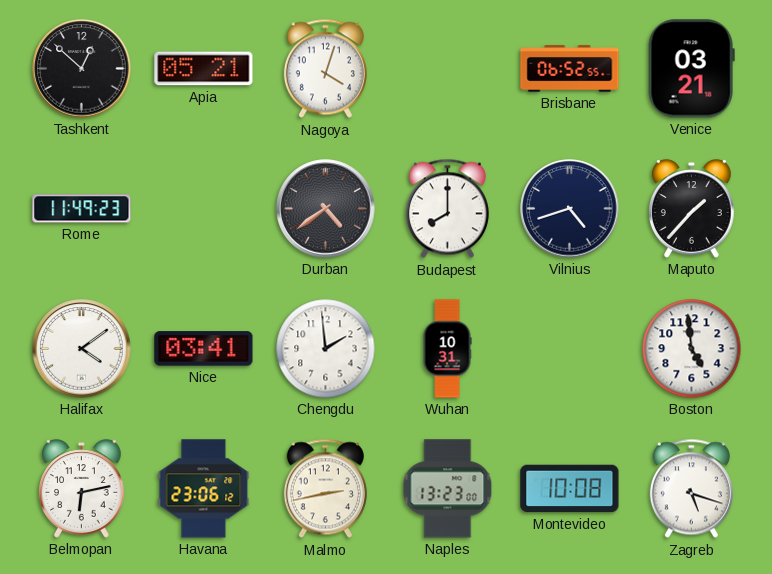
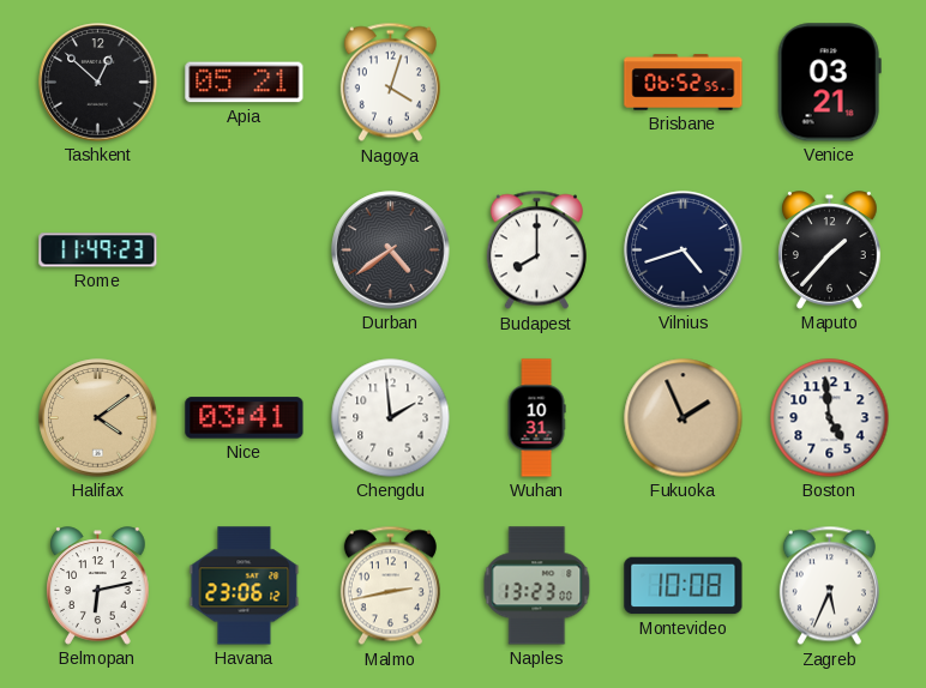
Halifax dial: white -> champagne
Fukuoka: none -> 1:56
Zagreb: 5:18 -> 5:34
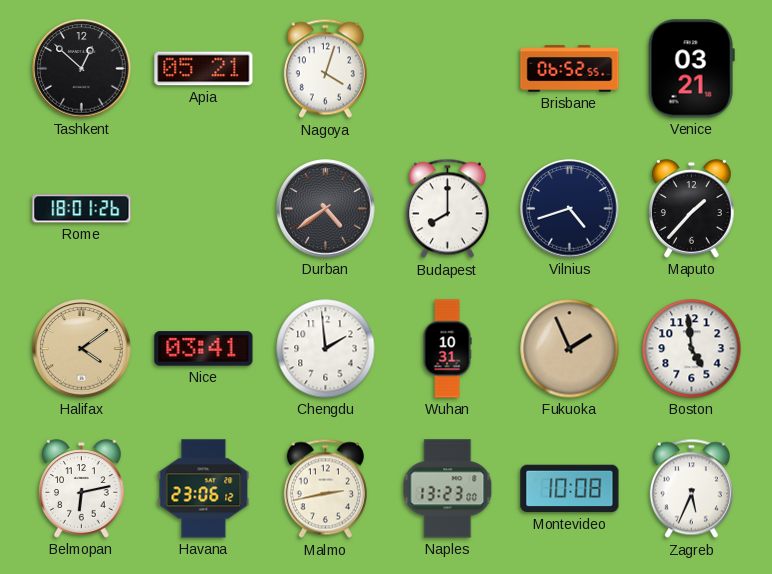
Rome: 11:49 -> 18:01
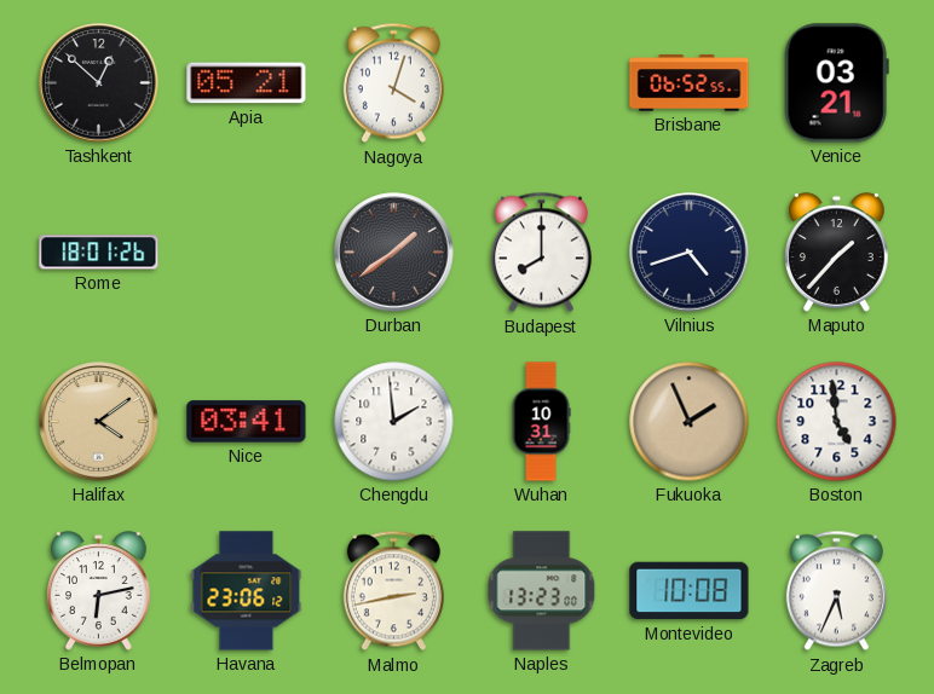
Durban: 4:39 -> 1:39
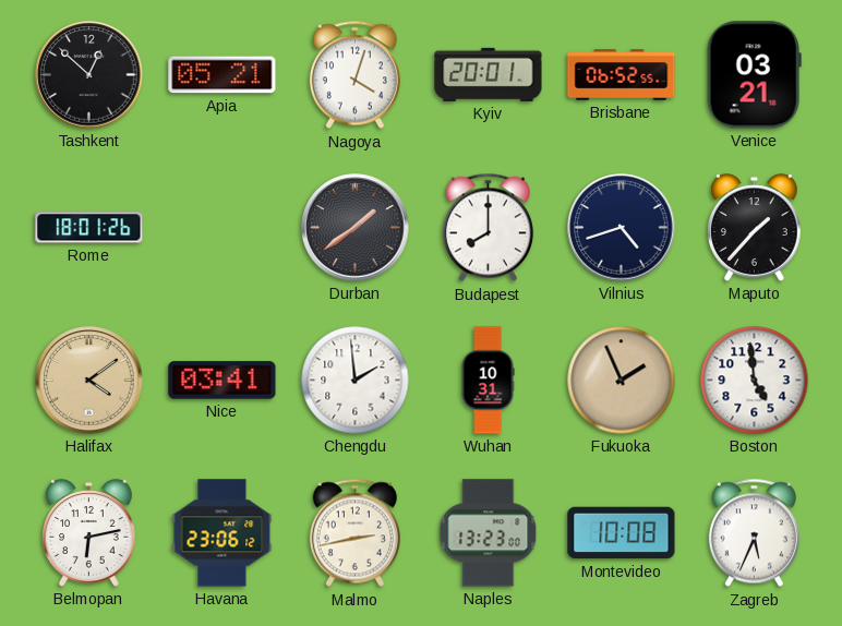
Kyiv: none -> 20:01
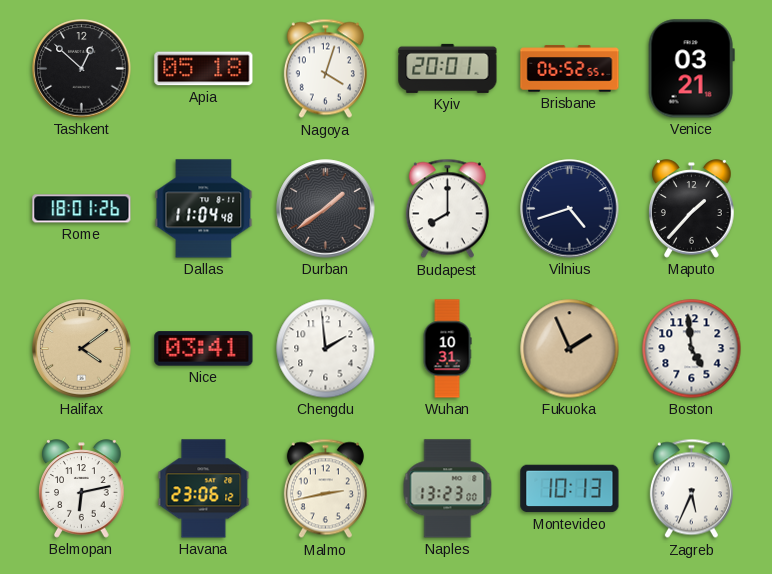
Apia: 05:21 -> 05:18
Dallas: none -> 11:04
Montevideo: 10:08 -> 10:13
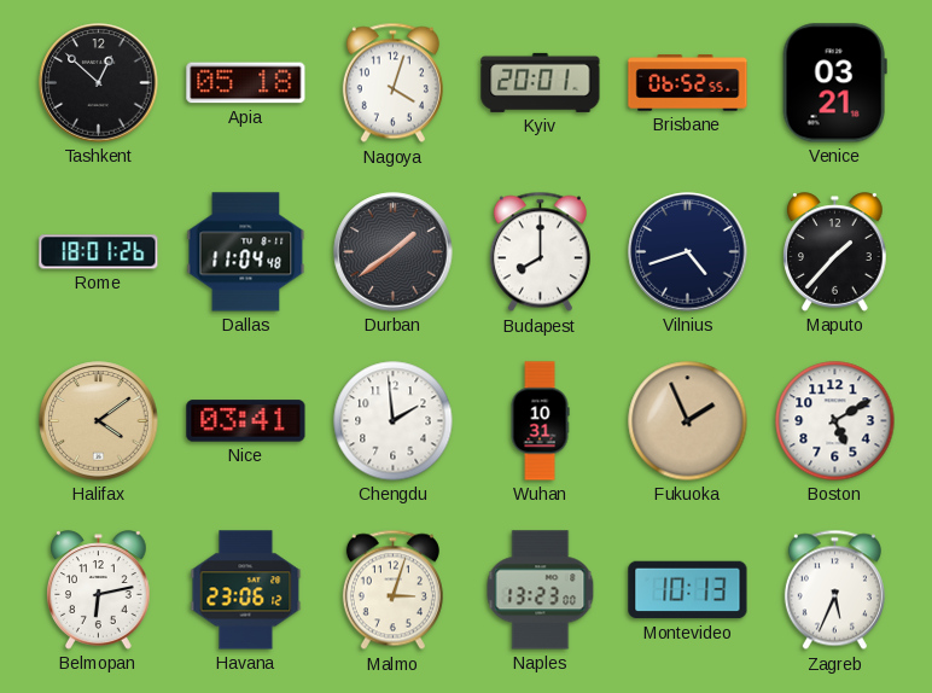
Boston: 4:59 -> 5:10
Malmo: 2:43 -> 3:03
